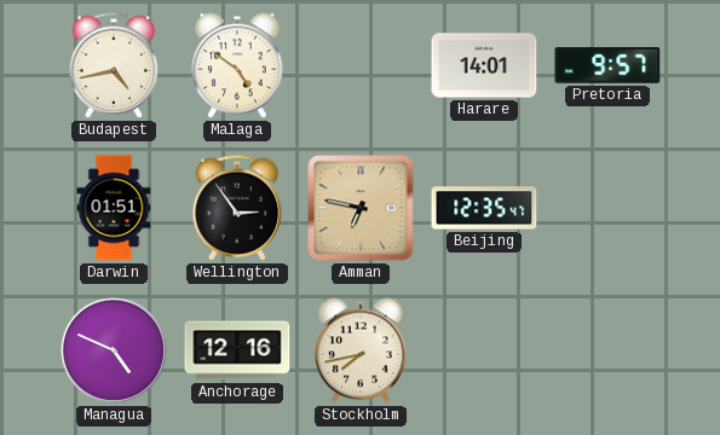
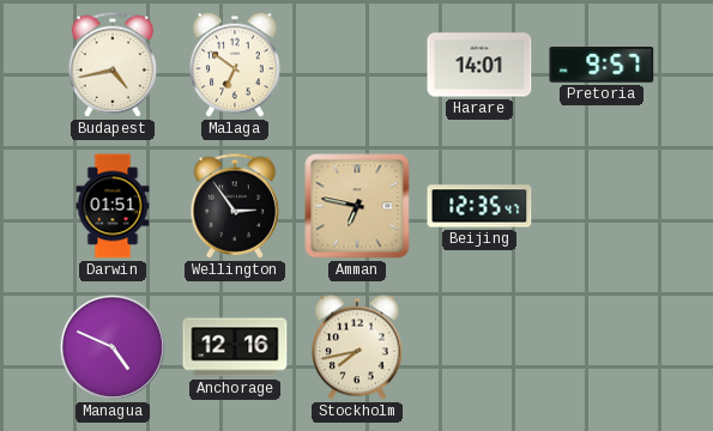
Malaga: 4:51 -> 6:51
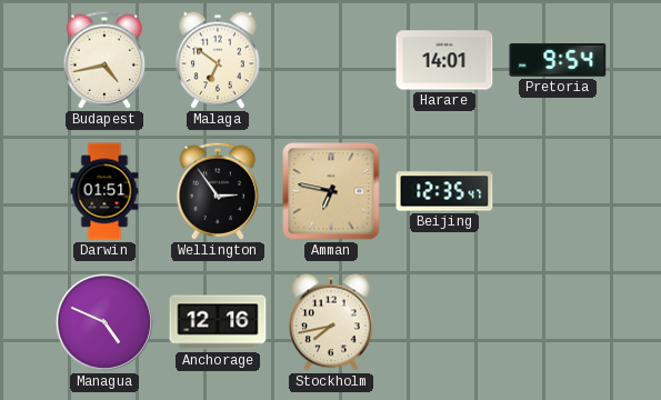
Pretoria: 9:57 -> 9:54
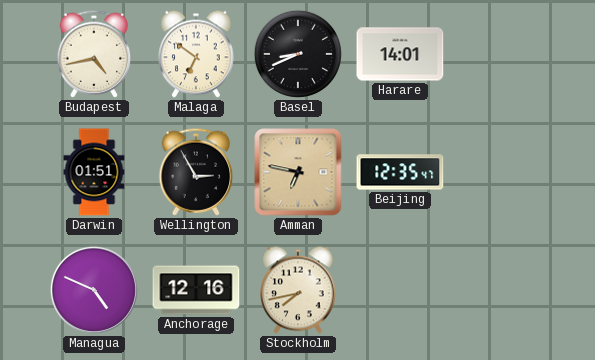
Basel: none -> 8:41
Pretoria: 9:54 -> none
Wellington: 2:54 -> 2:55
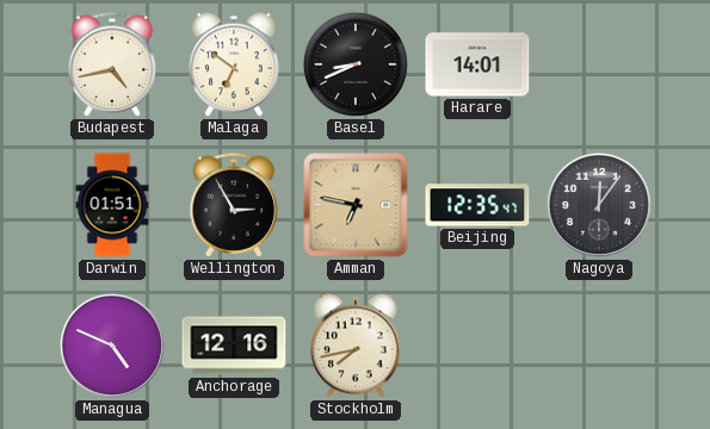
Nagoya: none -> 12:06
